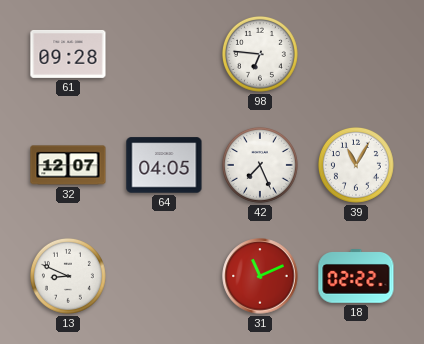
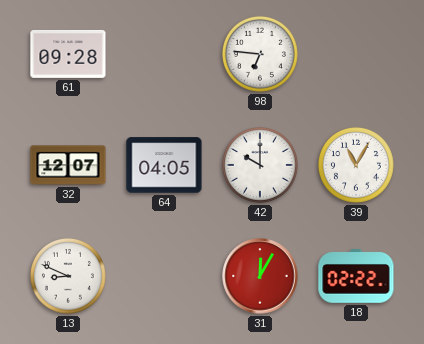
42: 7:26 -> 10:00
31: 11:11 -> 12:05
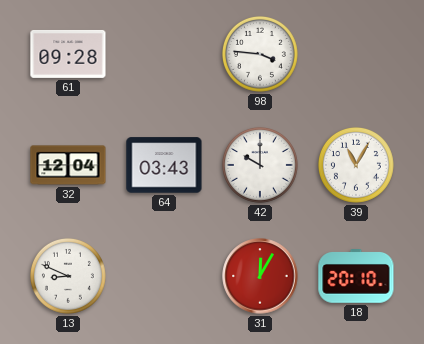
98: 6:46 -> 3:46
32: 12:07 -> 12:04
64: 04:05 -> 03:43
18: 02:22 -> 20:10
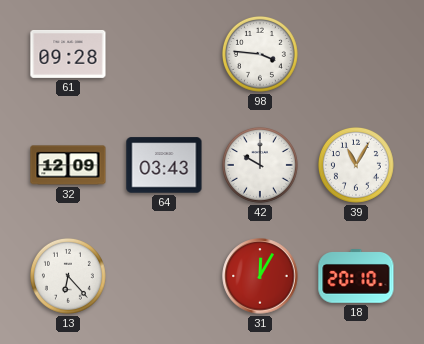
32: 12:04 -> 12:09
13: 8:49 -> 6:23
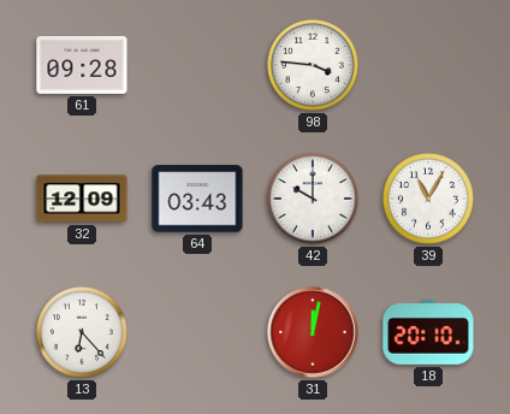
31: 12:05 -> 12:02
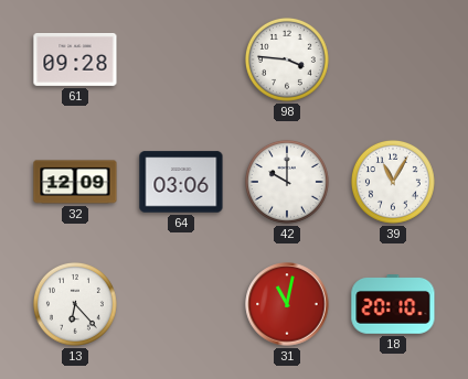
64: 03:43 -> 03:06
31: 12:02 -> 11:02
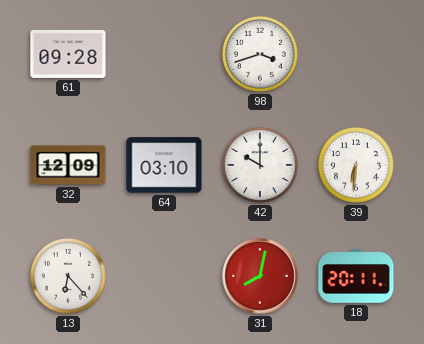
98: 3:46 -> 3:42
64: 03:06 -> 03:10
39: 11:05 -> 6:31
31: 11:02 -> 8:02
18: 20:10 -> 20:11
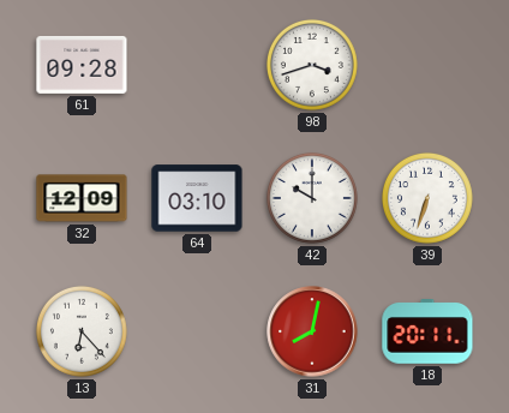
39: 6:31 -> 6:33
